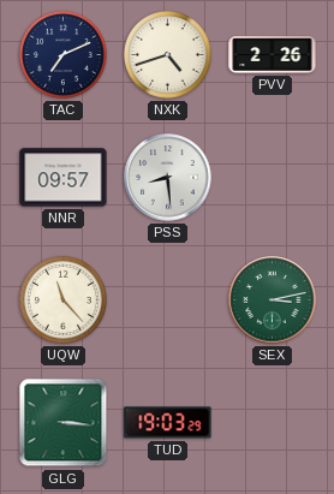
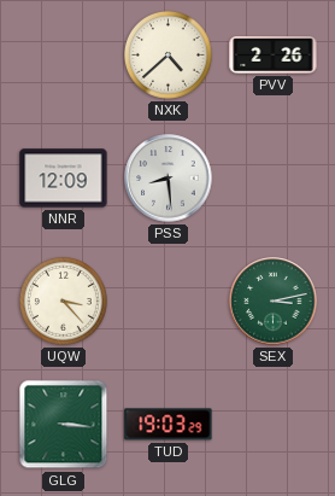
TAC: 7:11 -> none
NXK: 4:42 -> 4:38
NNR: 09:57 -> 12:09
UQW: 11:23 -> 3:23
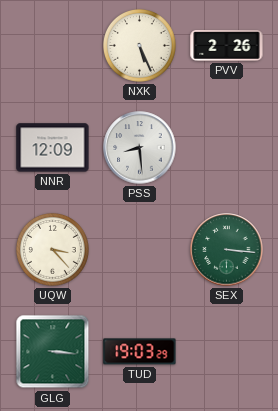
NXK: 4:38 -> 5:26
SEX: 3:13 -> 3:16
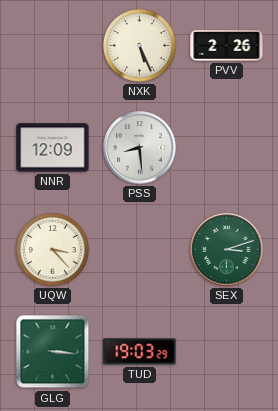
SEX: 3:16 -> 3:12
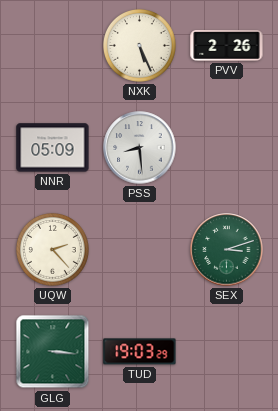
NNR: 12:09 -> 05:09
UQW: 3:23 -> 2:23
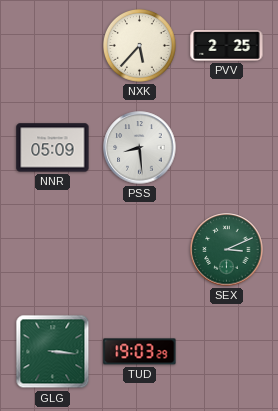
NXK: 5:26 -> 5:37
PVV: 2:26 -> 2:25
UQW: 2:23 -> none
SEX: 3:12 -> 3:11
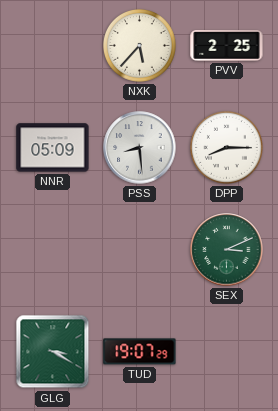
DPP: none -> 8:15
GLG: 3:16 -> 3:20
TUD: 19:03 -> 19:07
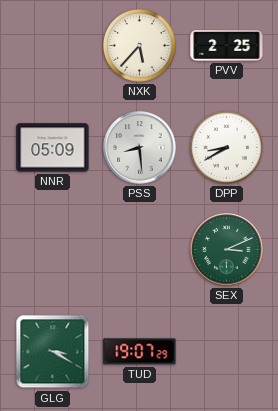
DPP: 8:15 -> 8:40
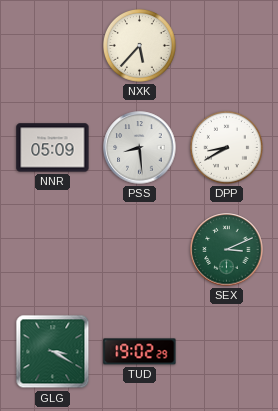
PVV: 2:25 -> none
TUD: 19:07 -> 19:02
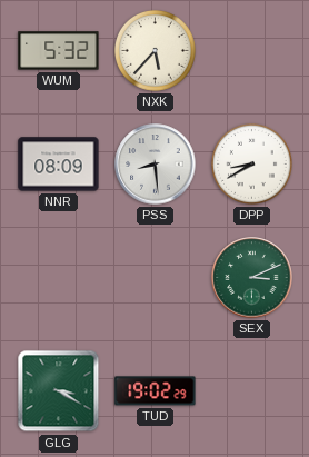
WUM: none -> 5:32
NNR: 05:09 -> 08:09
